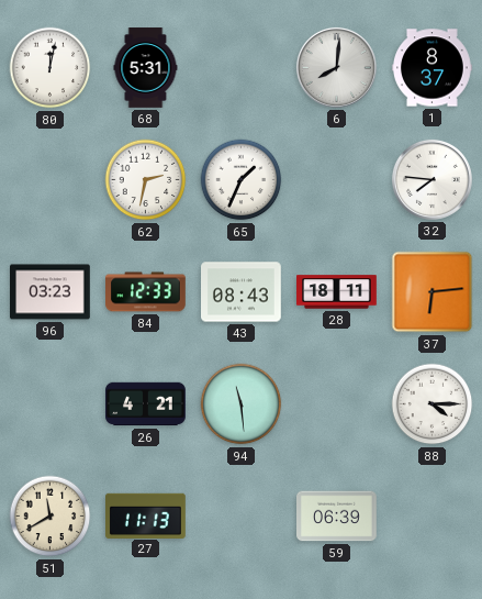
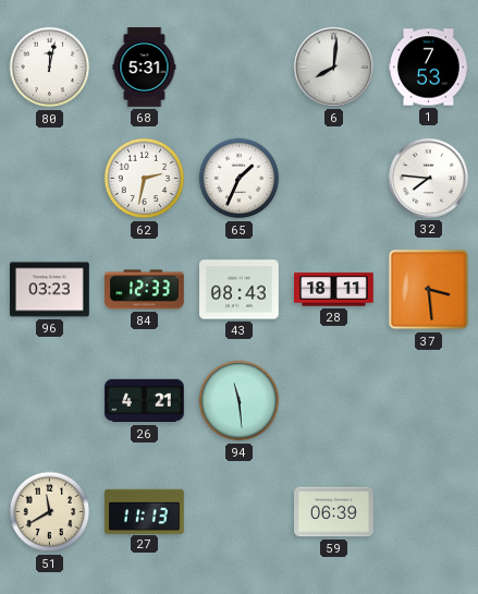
1: 8:37 -> 7:53
37: 6:14 -> 3:29
88: 4:15 -> none
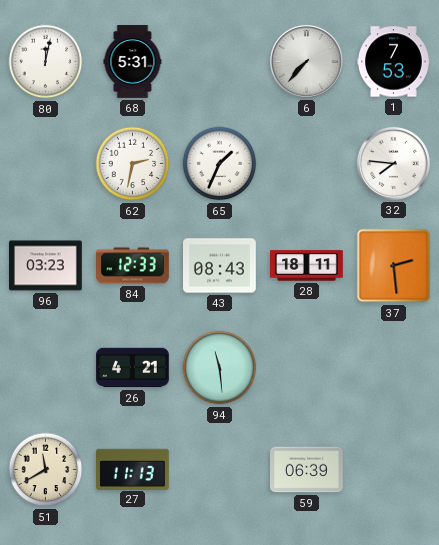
6: 8:01 -> 7:37
37: 3:29 -> 2:29
